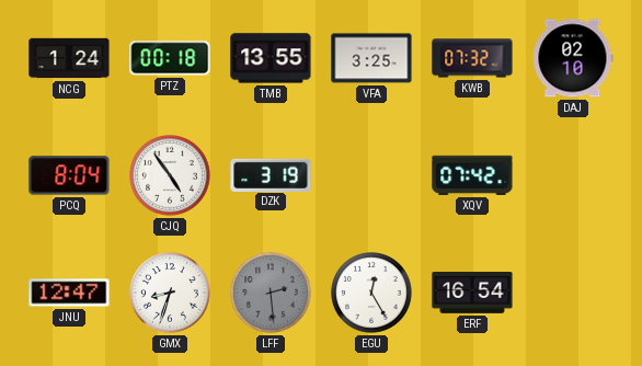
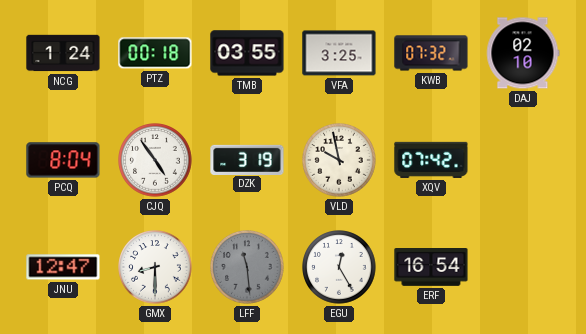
TMB: 13:55 -> 03:55
VLD: none -> 9:58
GMX: 8:33 -> 8:30
LFF: 2:29 -> 11:29
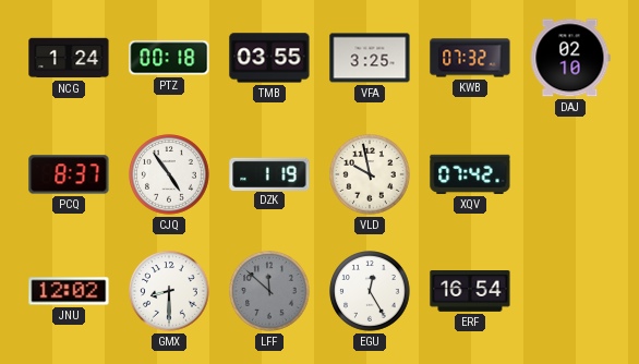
PCQ: 8:04 -> 8:37
DZK: 3:19 -> 1:19
JNU: 12:47 -> 12:02
LFF: 11:29 -> 11:52
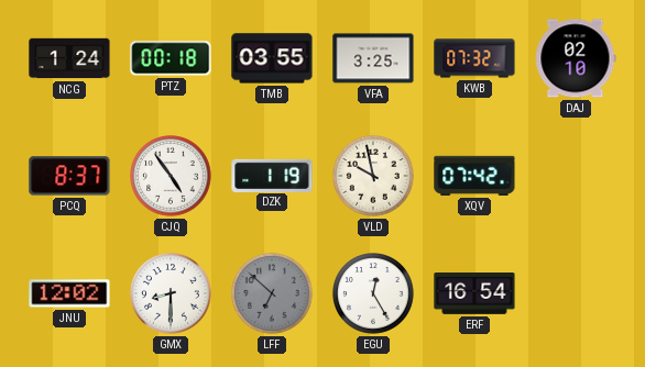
LFF: 11:52 -> 6:52
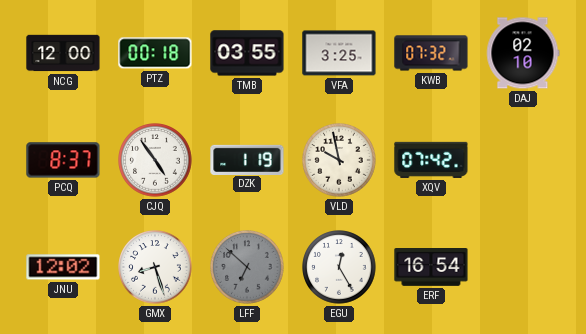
NCG: 1:24 -> 12:00
GMX: 8:30 -> 8:27
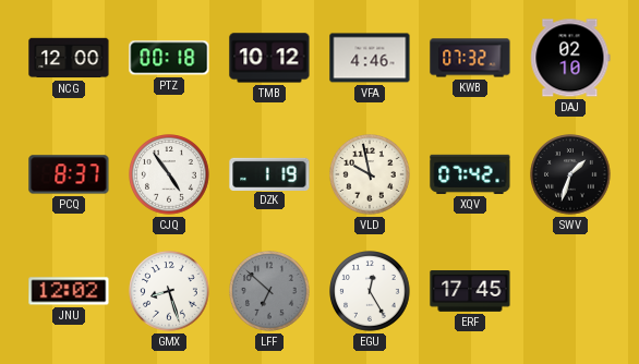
TMB: 03:55 -> 10:12
VFA: 3:25 -> 4:46
SWV: none -> 1:33
ERF: 16:54 -> 17:45
